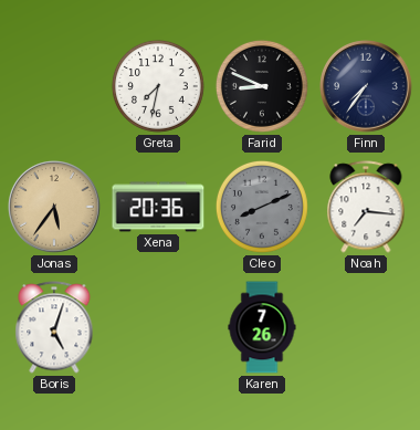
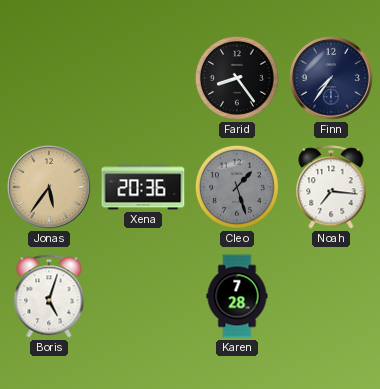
Greta: 7:32 -> none
Farid: 8:49 -> 8:24
Cleo: 8:11 -> 1:27
Karen: 7:26 -> 7:28
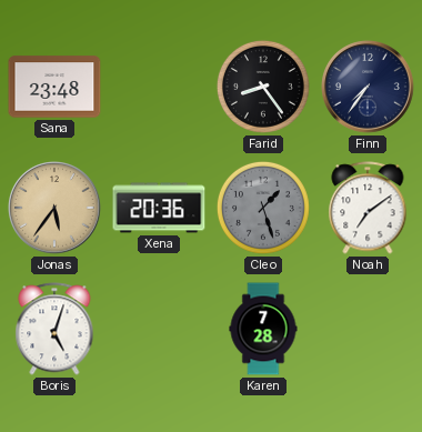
Sana: none -> 23:48
Noah: 7:16 -> 7:09
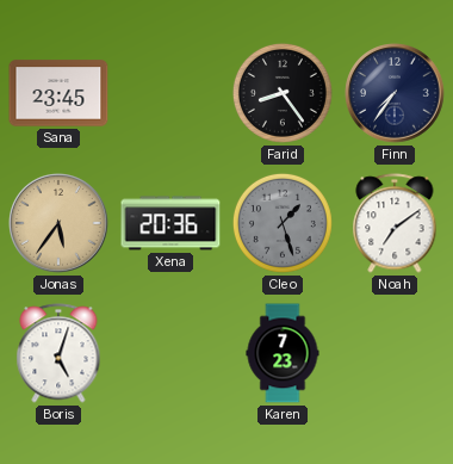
Sana: 23:48 -> 23:45
Karen: 7:28 -> 7:23
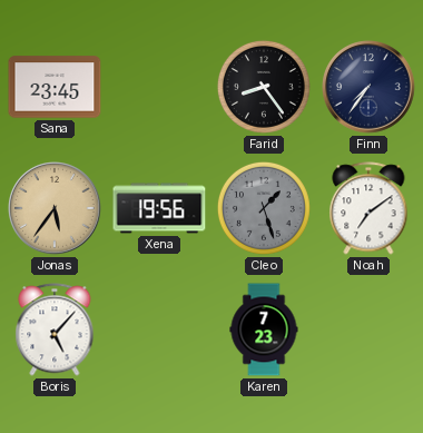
Xena: 20:36 -> 19:56
Boris: 5:03 -> 5:07
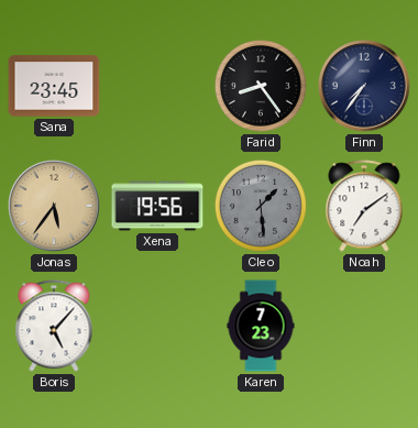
Cleo: 1:27 -> 1:29
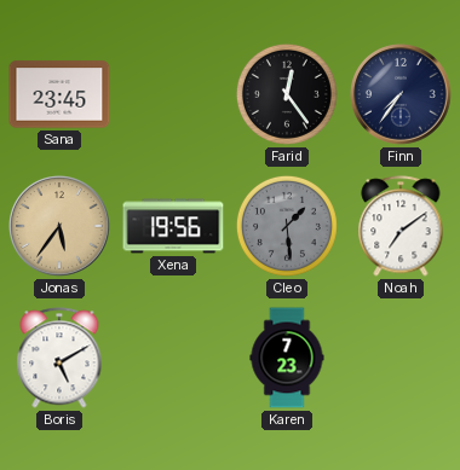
Farid: 8:24 -> 12:24
Boris: 5:07 -> 5:10
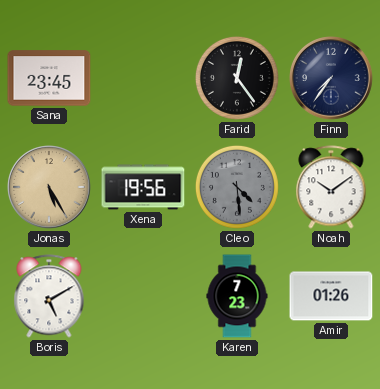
Jonas: 5:36 -> 5:25
Cleo: 1:29 -> 4:29
Noah: 7:09 -> 10:09
Amir: none -> 01:26
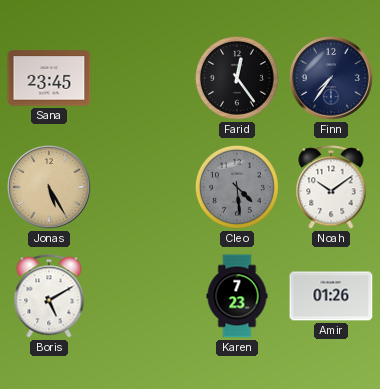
Xena: 19:56 -> none
